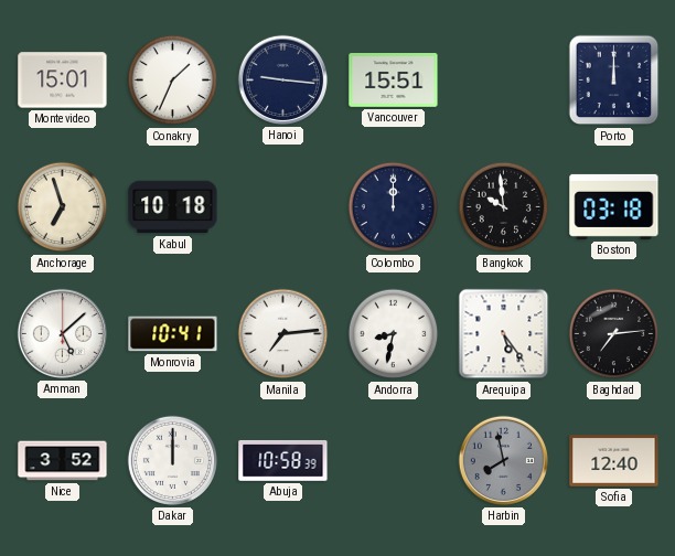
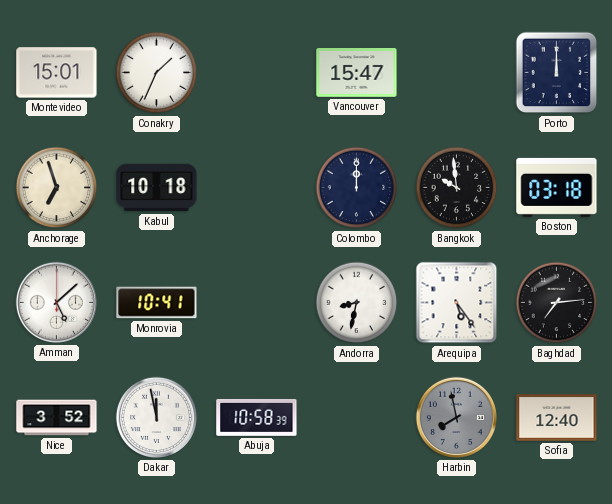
Hanoi: 9:16 -> none
Vancouver: 15:51 -> 15:47
Manila: 7:14 -> none
Dakar: 12:00 -> 11:58
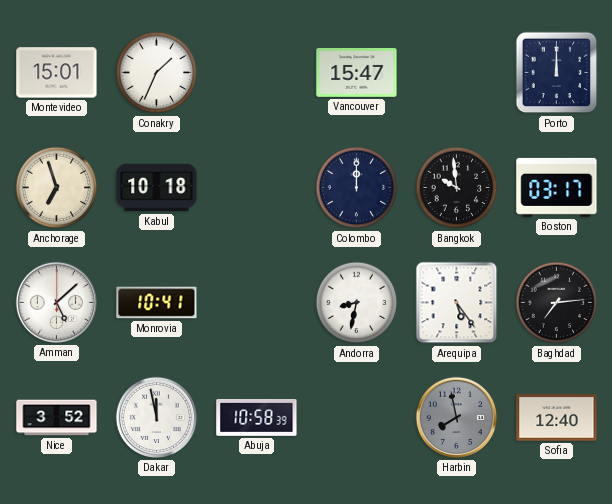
Boston: 03:18 -> 03:17
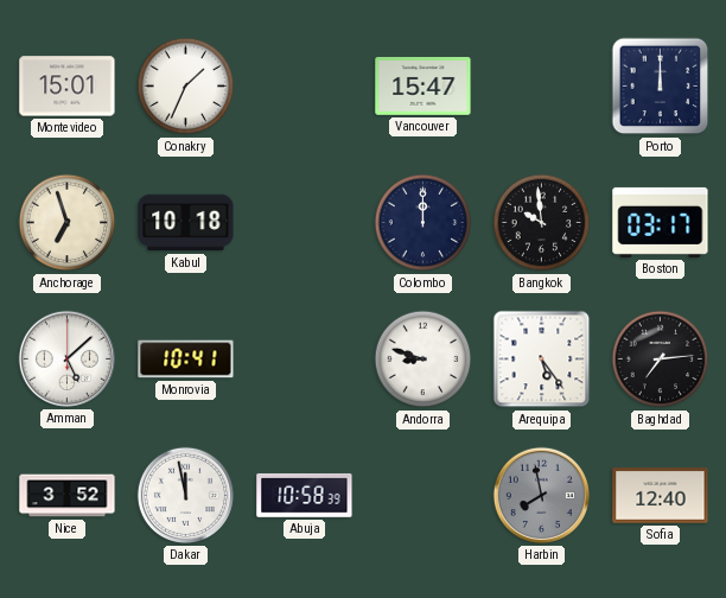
Andorra: 8:32 -> 8:48
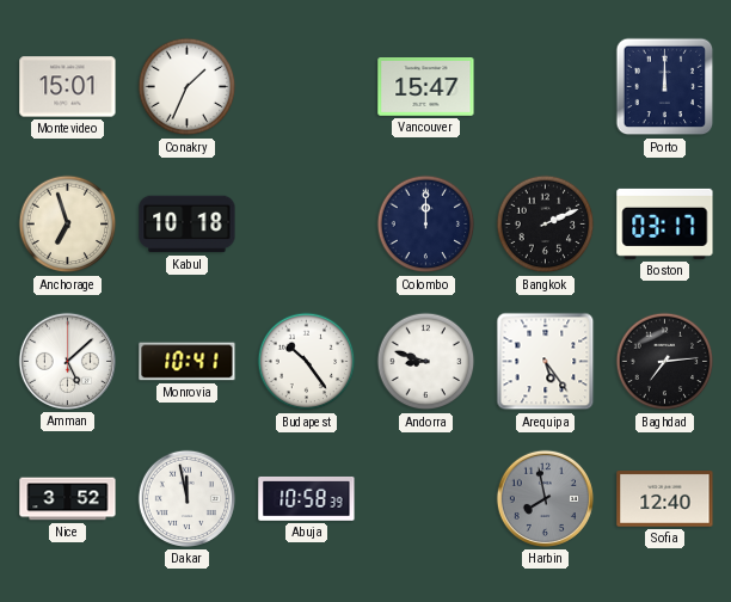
Bangkok: 9:59 -> 2:11
Budapest: none -> 10:24
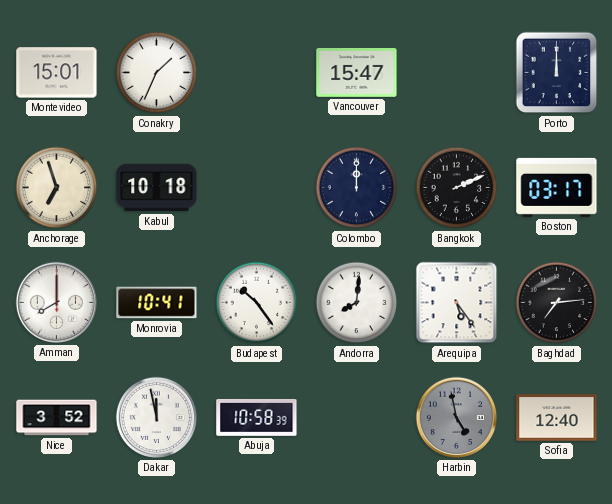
Amman: 5:08 -> 8:00
Andorra: 8:48 -> 8:01
Harbin: 7:58 -> 4:58
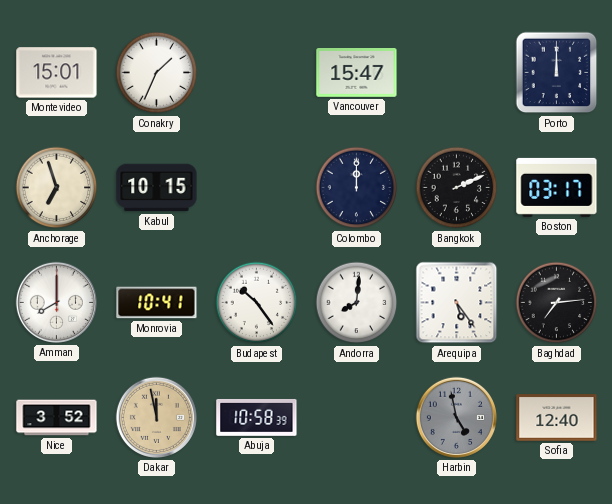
Kabul: 10:18 -> 10:15
Dakar dial: white -> champagne
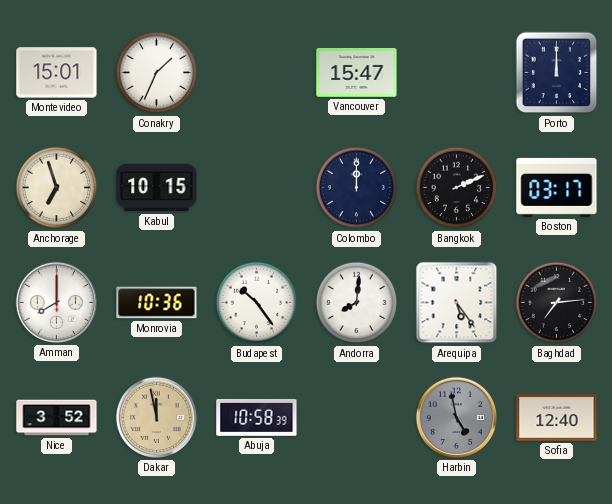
Monrovia: 10:41 -> 10:36
